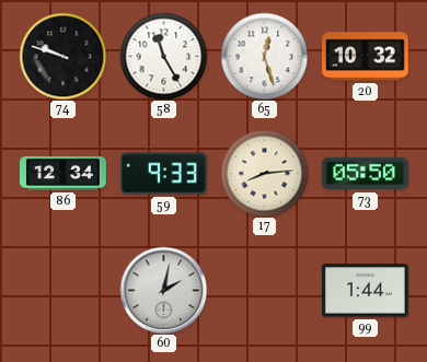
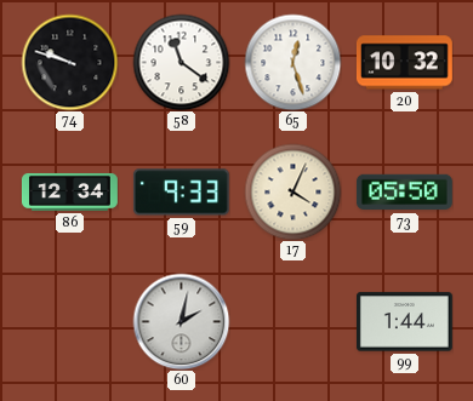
58: 11:25 -> 11:21
17: 8:14 -> 4:04
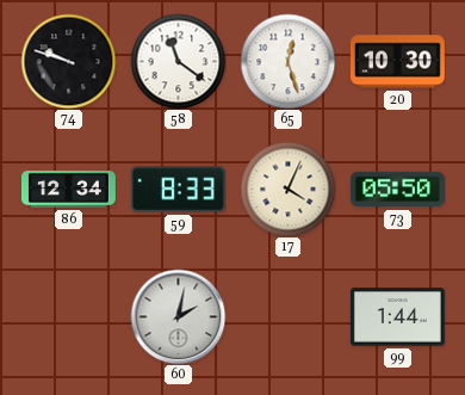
20: 10:32 -> 10:30
59: 9:33 -> 8:33
